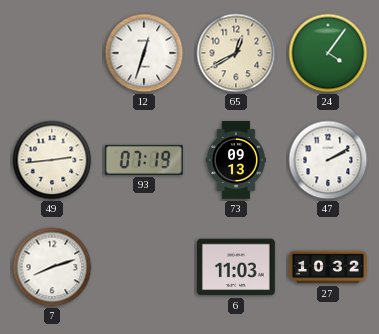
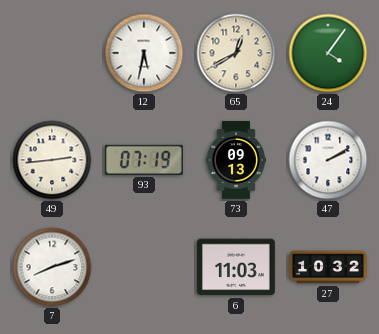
12: 12:33 -> 5:32
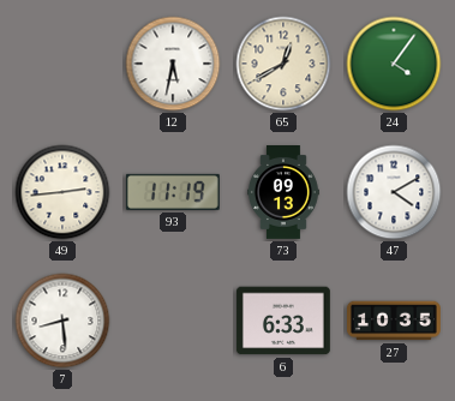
93: 07:19 -> 11:19
47: 2:10 -> 4:10
7: 8:12 -> 8:29
6: 11:03 -> 6:33
27: 10:32 -> 10:35
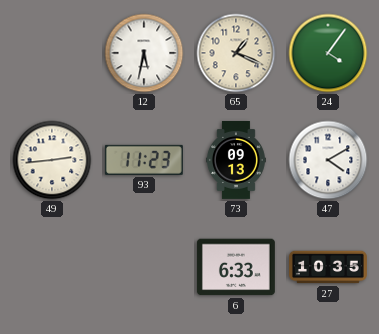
65: 12:40 -> 1:19
93: 11:19 -> 11:23
7: 8:29 -> none
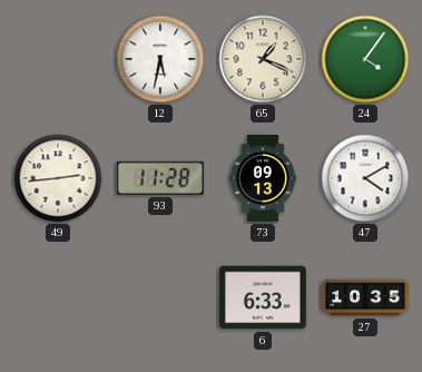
93: 11:23 -> 11:28
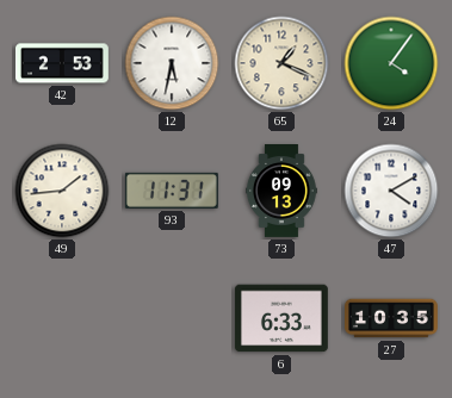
42: none -> 2:53
49: 2:44 -> 1:44
93: 11:28 -> 11:31
